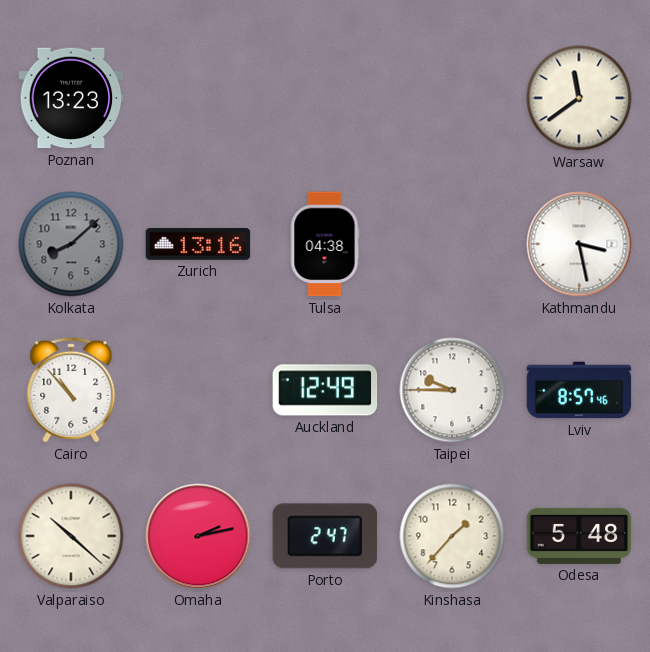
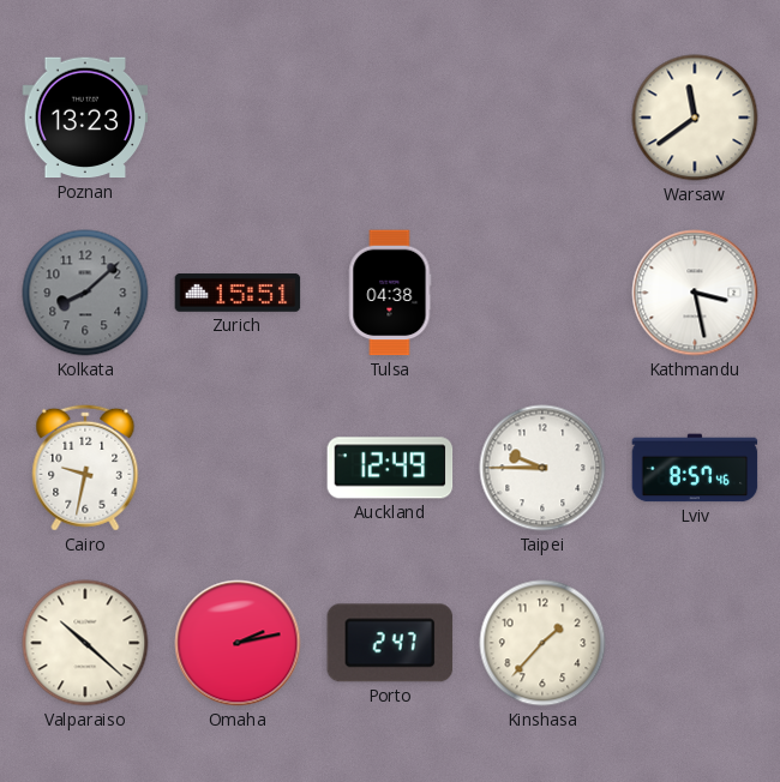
Zurich: 13:16 -> 15:51
Cairo: 10:53 -> 9:32
Odesa: 5:48 -> none
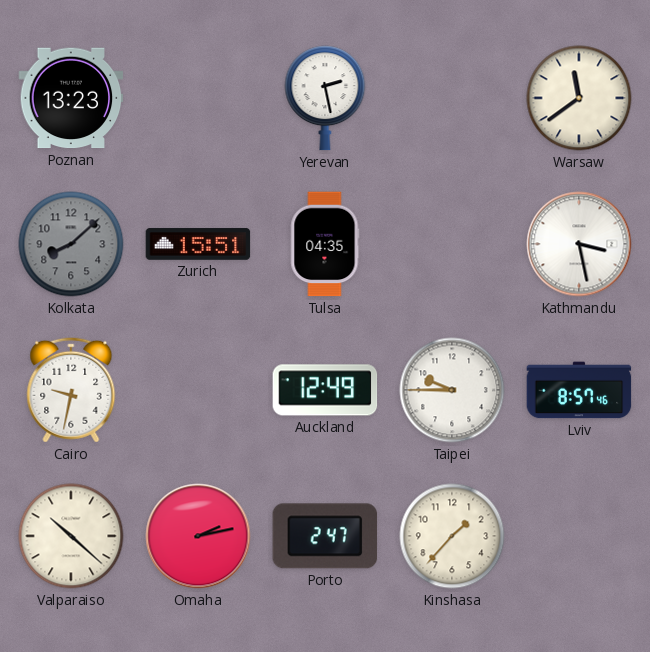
Yerevan: none -> 2:28
Tulsa: 04:38 -> 04:35
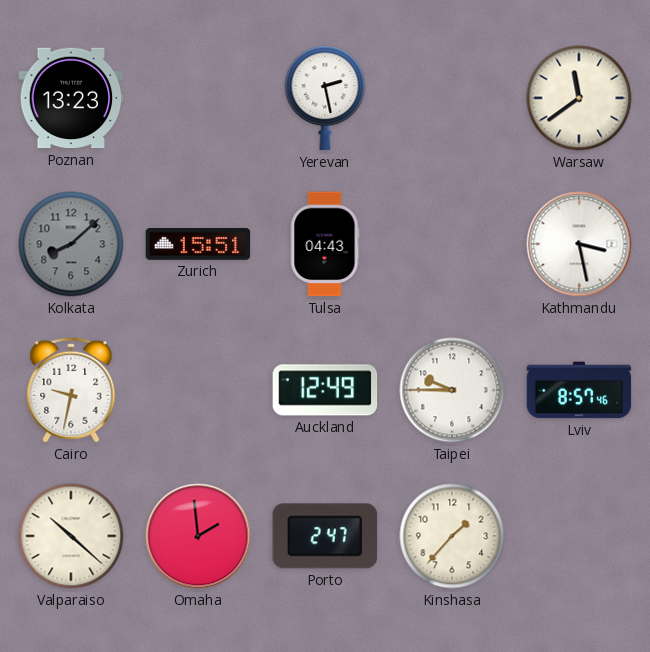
Tulsa: 04:35 -> 04:43
Omaha: 2:13 -> 1:59
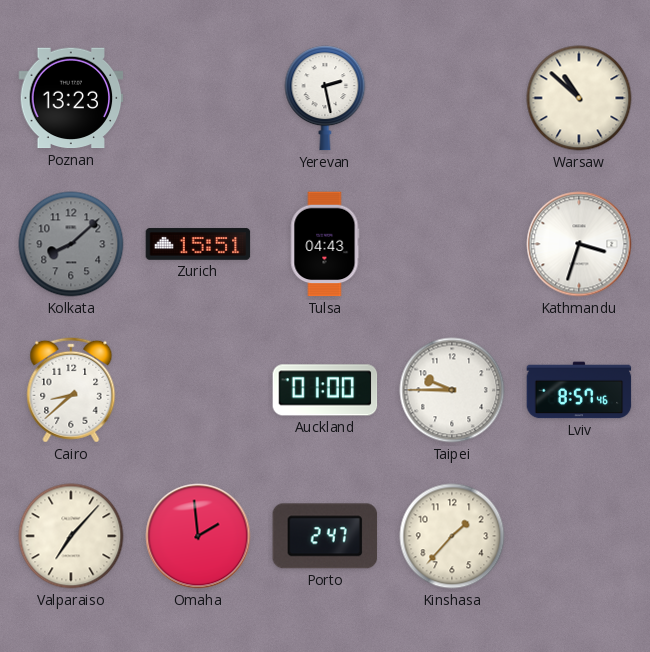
Warsaw: 11:39 -> 10:52
Kathmandu: 3:28 -> 3:33
Cairo: 9:32 -> 8:38
Auckland: 12:49 -> 01:00
Valparaiso: 10:22 -> 7:07
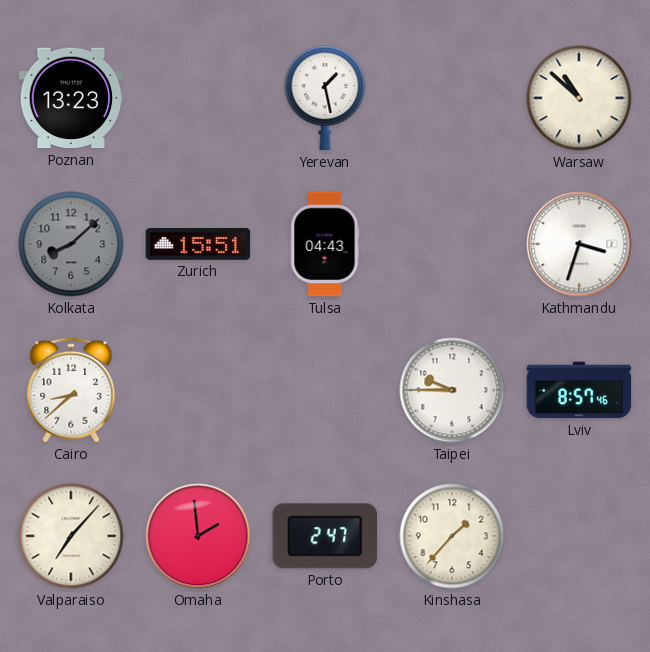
Yerevan: 2:28 -> 1:28
Auckland: 01:00 -> none
